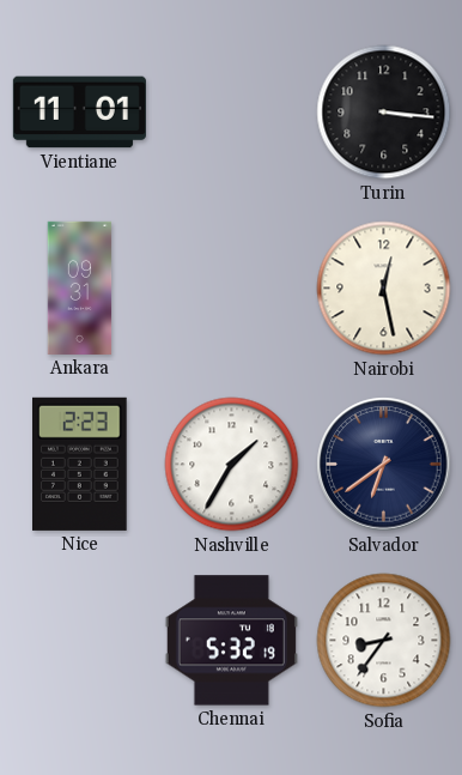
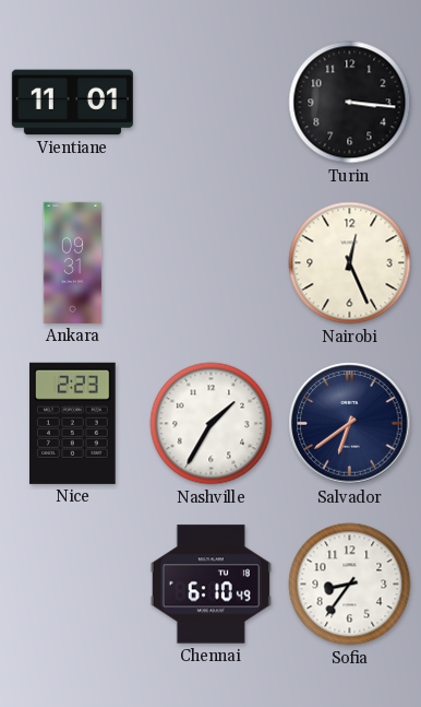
Nairobi: 12:28 -> 12:26
Chennai: 5:32 -> 6:10
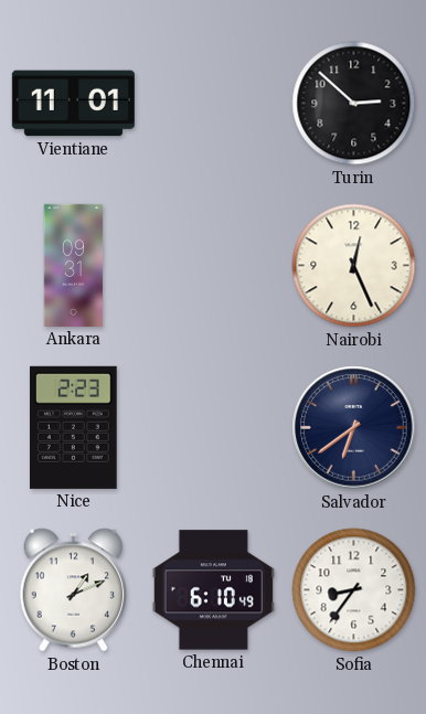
Turin: 3:16 -> 2:52
Nashville: 1:35 -> none
Boston: none -> 1:11
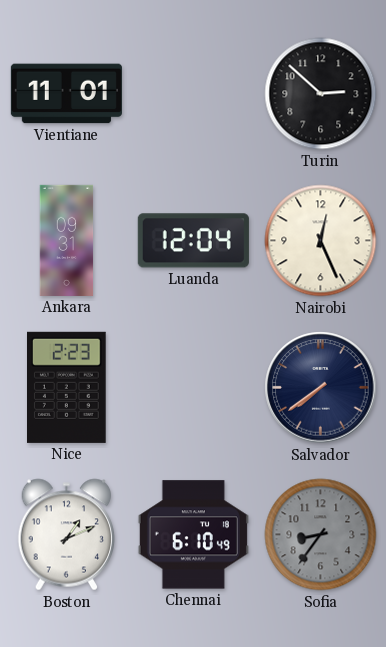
Luanda: none -> 12:04
Salvador: 6:39 -> 7:39
Sofia dial: white -> grey
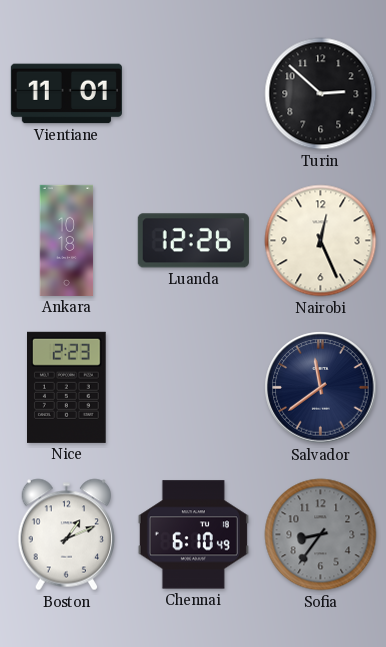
Ankara: 09:31 -> 10:18
Luanda: 12:04 -> 12:26
Salvador: 7:39 -> 11:39
